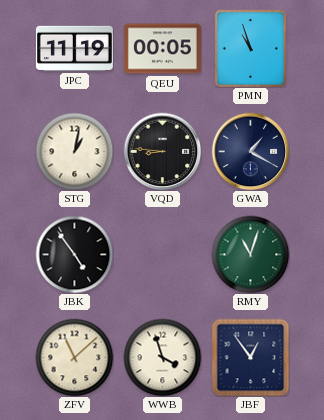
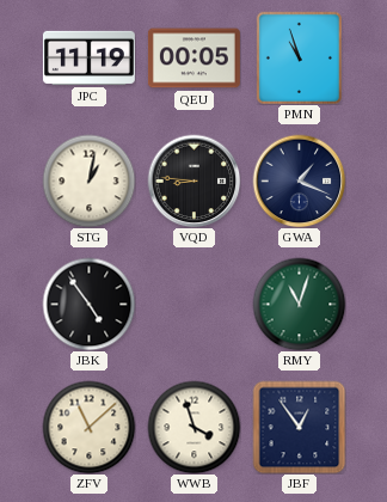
GWA: 1:20 -> 1:19
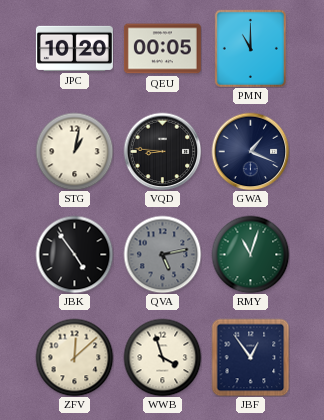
JPC: 11:19 -> 10:20
PMN: 10:57 -> 11:00
QVA: none -> 5:13
ZFV: 11:08 -> 12:08
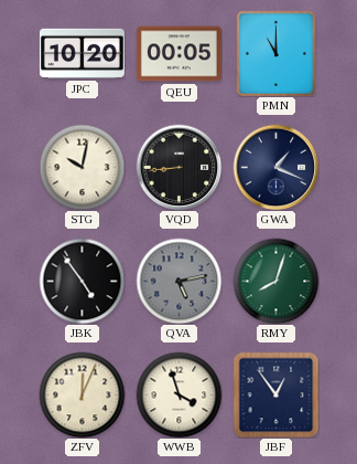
STG: 1:02 -> 10:02
VQD: 8:46 -> 8:44
RMY: 11:03 -> 8:03
ZFV: 12:08 -> 12:04
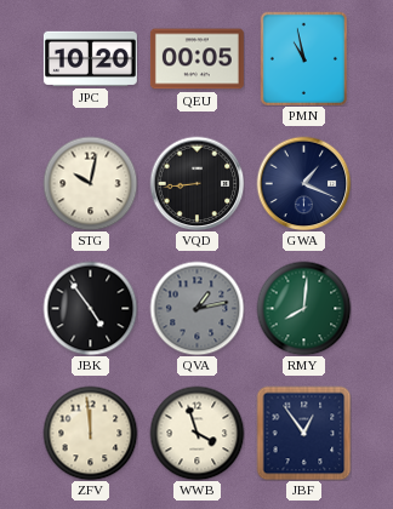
PMN: 11:00 -> 10:58
QVA: 5:13 -> 1:13
RMY: 8:03 -> 8:01
ZFV: 12:04 -> 11:59
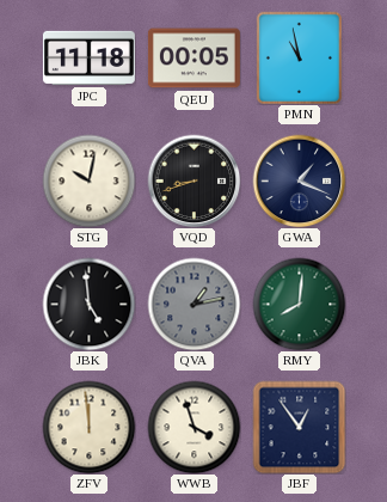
JPC: 10:20 -> 11:18
VQD: 8:44 -> 8:42
JBK: 4:54 -> 4:59
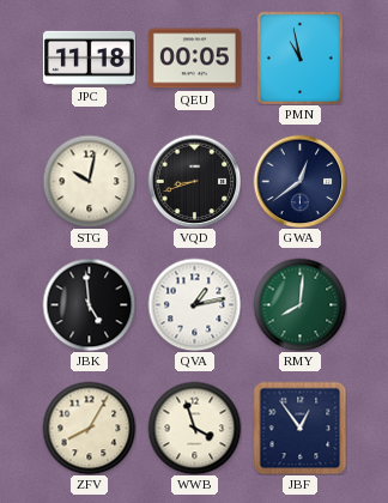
GWA: 1:19 -> 12:39
QVA dial: grey -> white
ZFV: 11:59 -> 8:05
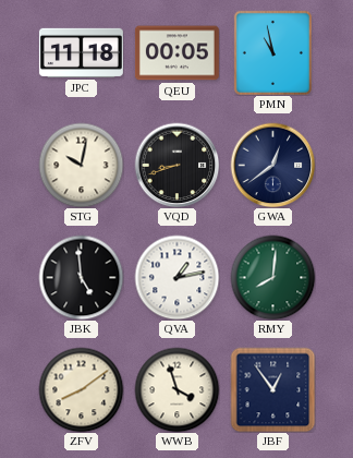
ZFV: 8:05 -> 8:09
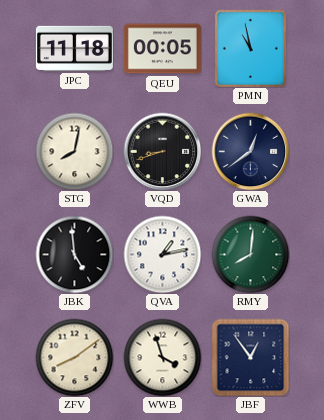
STG: 10:02 -> 8:02
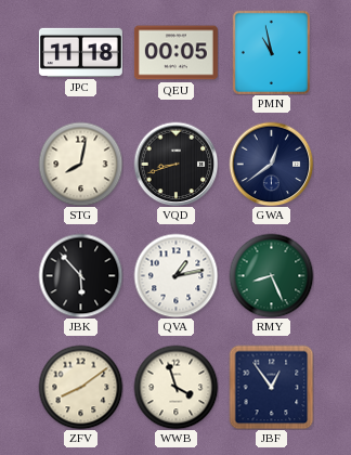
JBK: 4:59 -> 5:53
RMY: 8:01 -> 8:26
